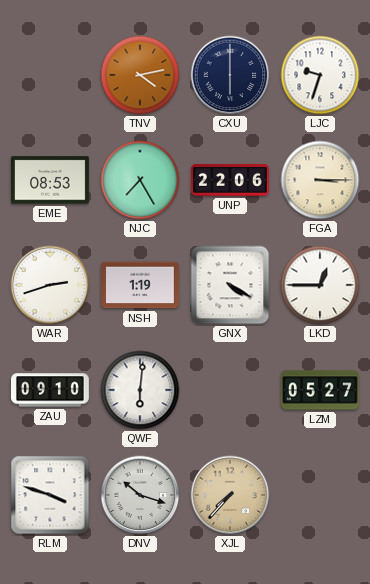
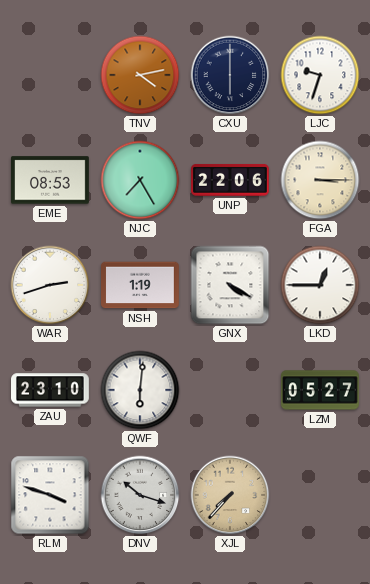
ZAU: 09:10 -> 23:10
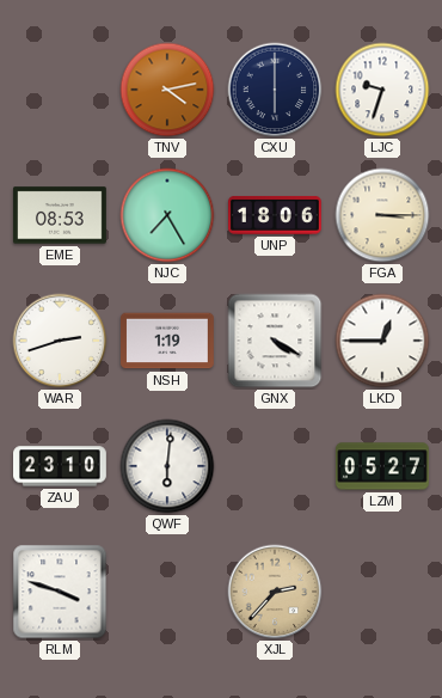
UNP: 22:06 -> 18:06
DNV: 10:18 -> none
XJL: 7:37 -> 2:37
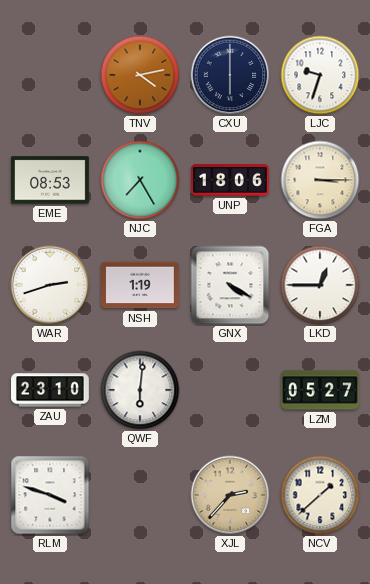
NCV: none -> 1:38
